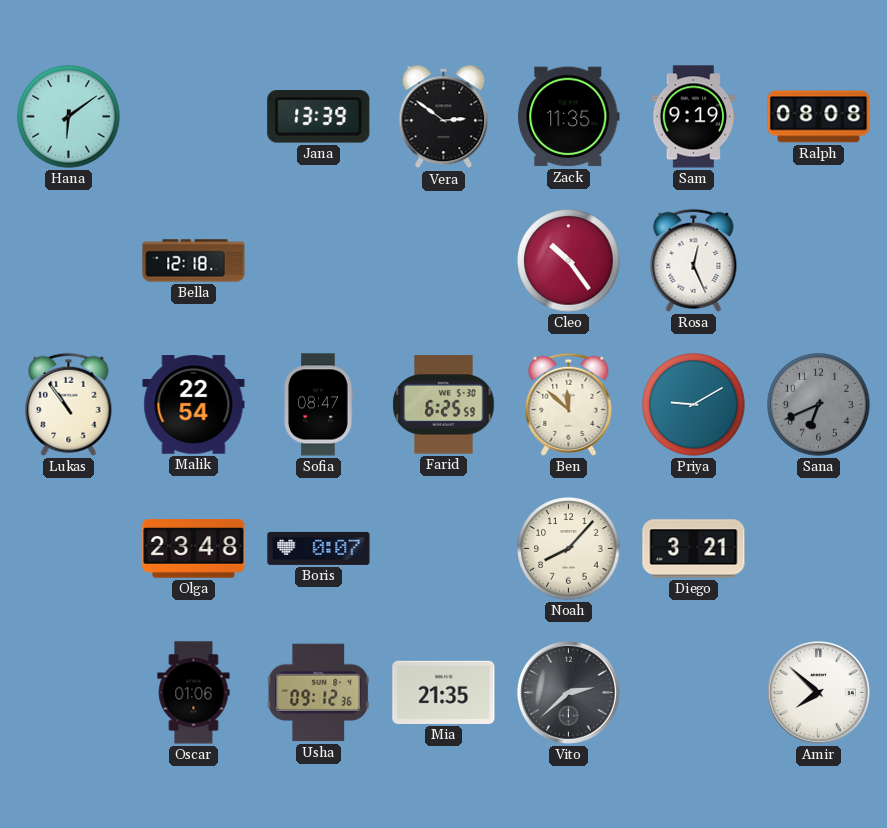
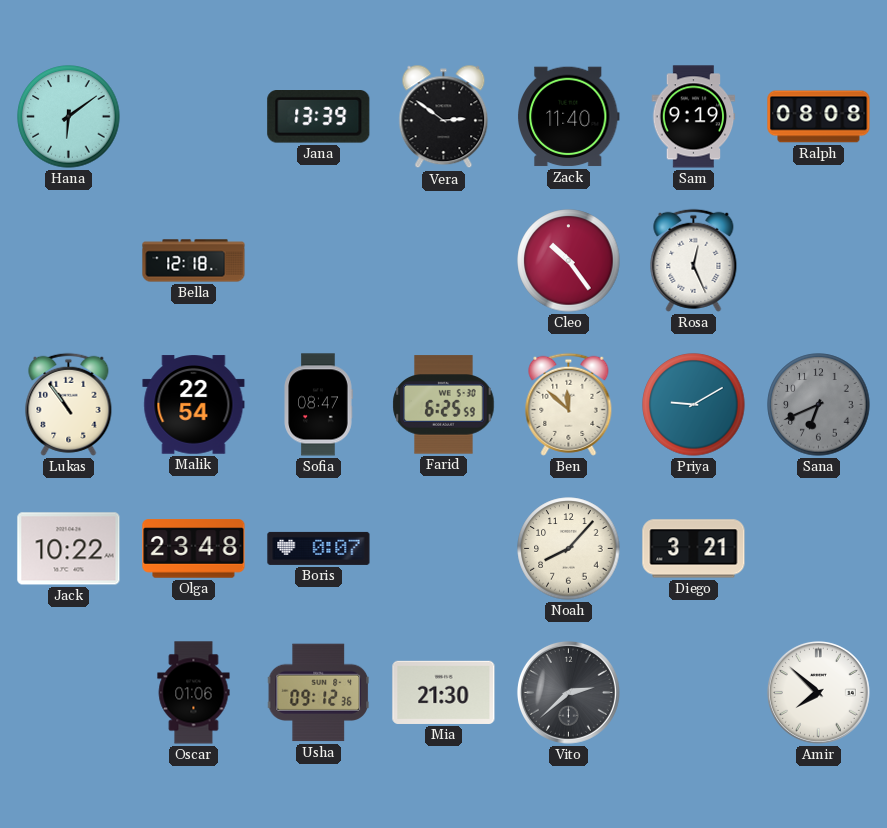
Zack: 11:35 -> 11:40
Jack: none -> 10:22
Mia: 21:35 -> 21:30
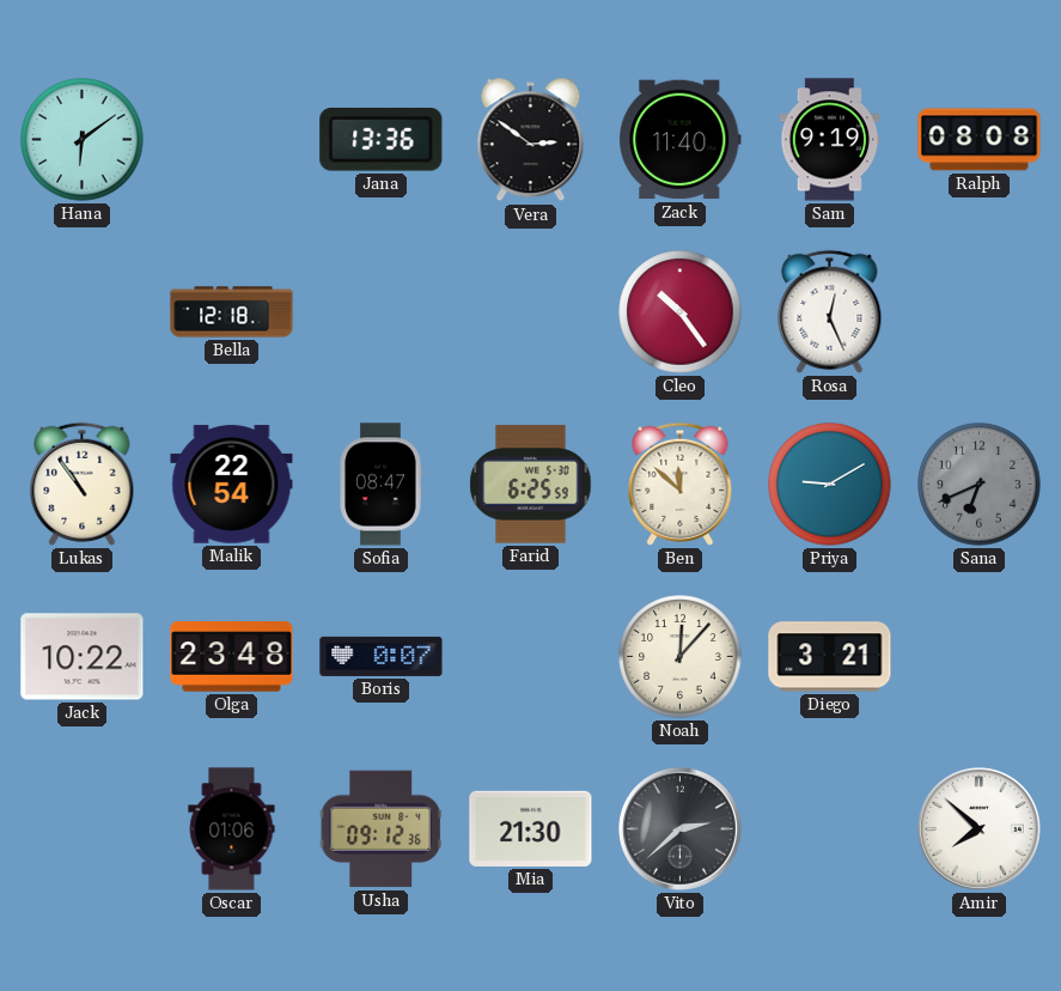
Jana: 13:39 -> 13:36
Noah: 8:07 -> 12:07
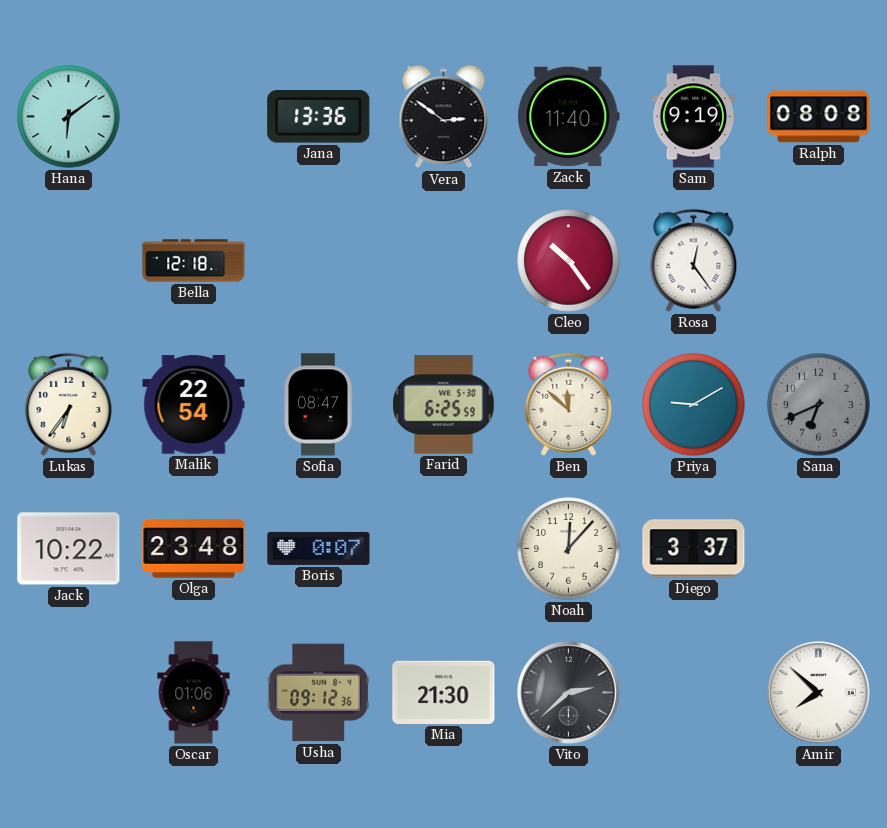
Rosa: 12:26 -> 12:24
Lukas: 10:54 -> 6:36
Diego: 3:21 -> 3:37
